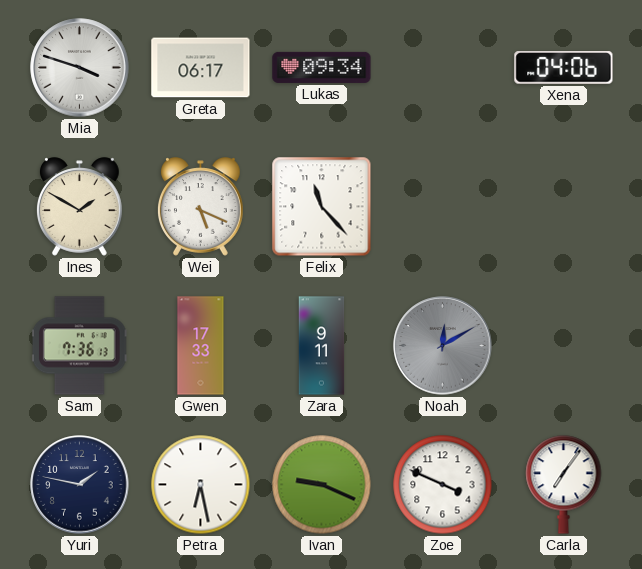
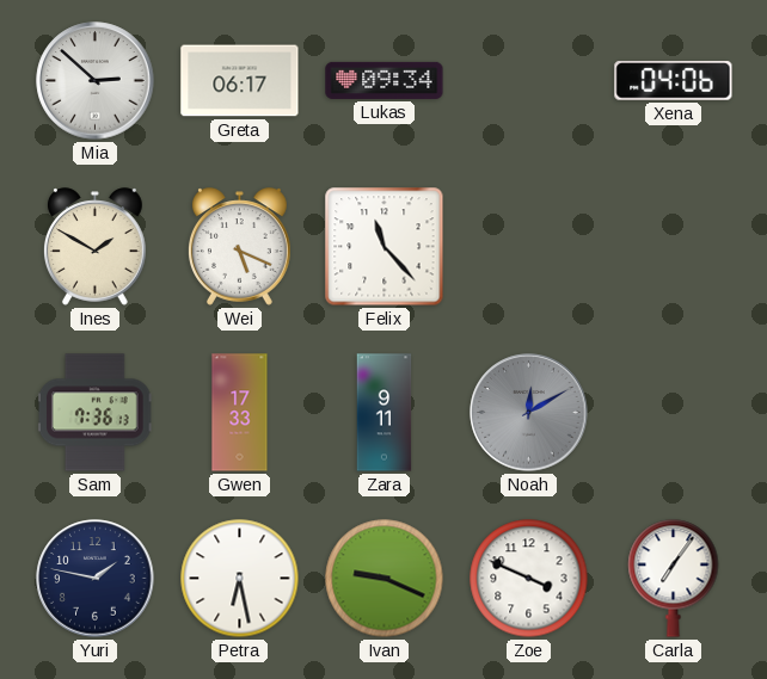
Mia: 3:48 -> 2:52
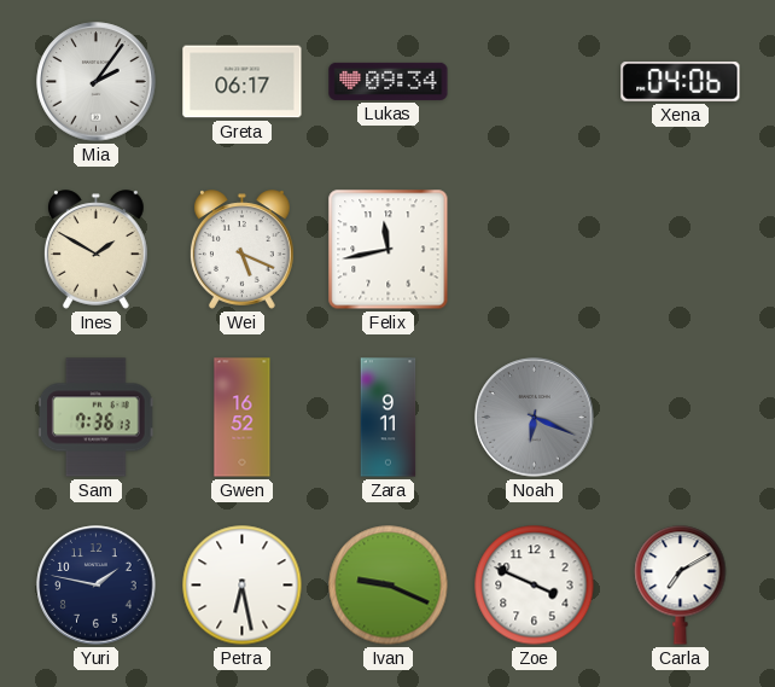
Mia: 2:52 -> 2:06
Felix: 11:23 -> 11:43
Gwen: 17:33 -> 16:52
Noah: 12:10 -> 6:19
Carla: 7:06 -> 7:10
